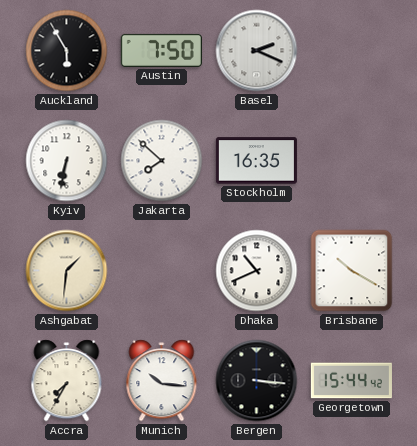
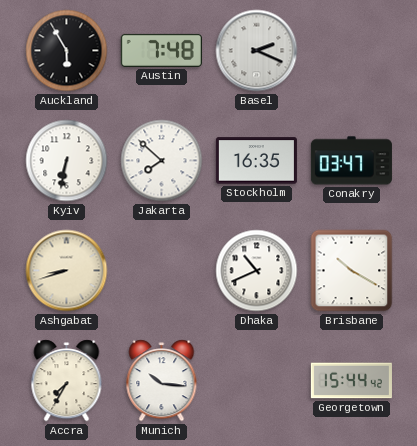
Austin: 7:50 -> 7:48
Conakry: none -> 03:47
Ashgabat: 1:31 -> 8:42
Bergen: 3:16 -> none
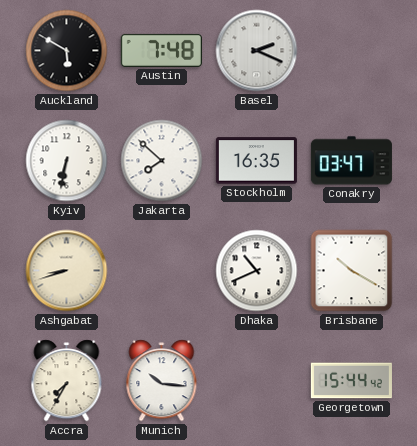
Auckland: 5:55 -> 5:50
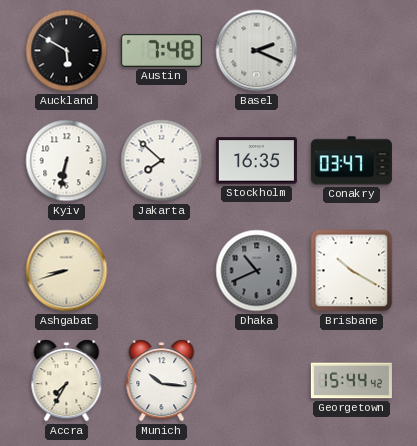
Dhaka dial: white -> grey
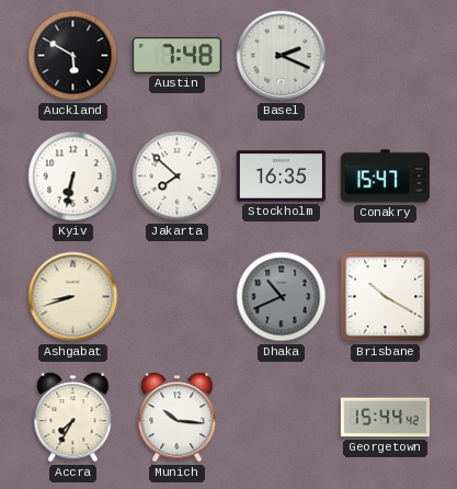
Conakry: 03:47 -> 15:47
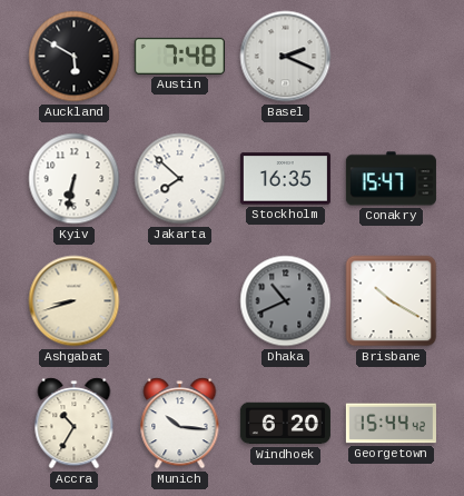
Accra: 7:35 -> 10:35
Windhoek: none -> 6:20
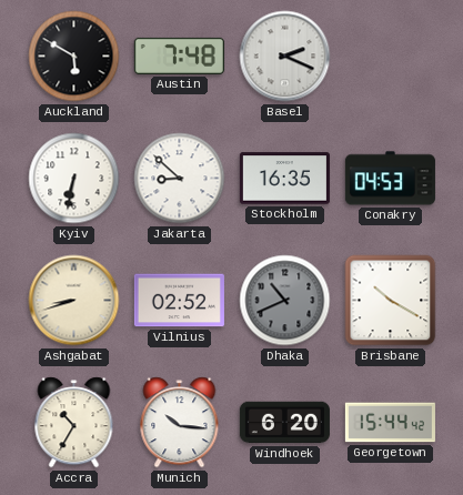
Jakarta: 7:52 -> 8:52
Conakry: 15:47 -> 04:53
Vilnius: none -> 02:52
